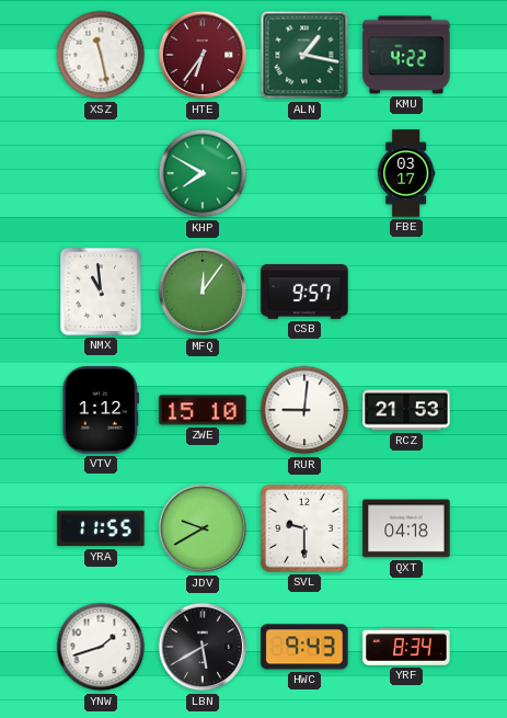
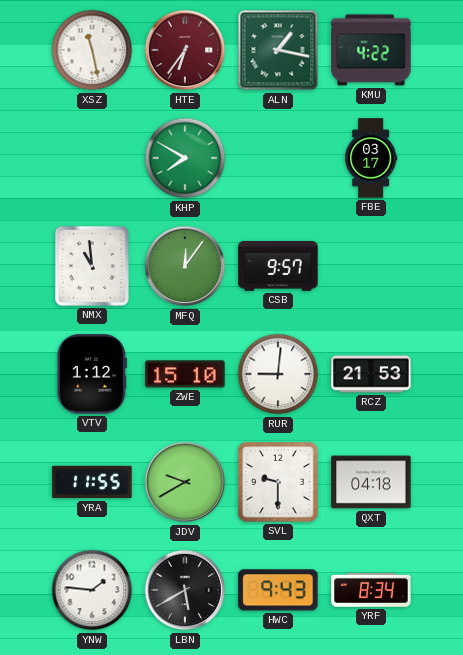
YNW: 1:42 -> 1:46
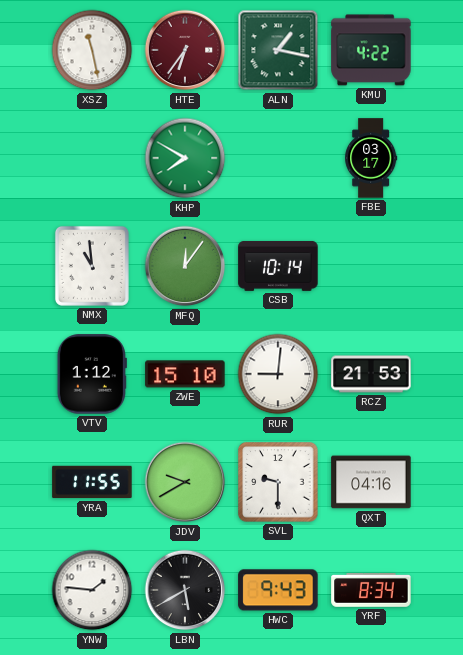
CSB: 9:57 -> 10:14
QXT: 04:18 -> 04:16
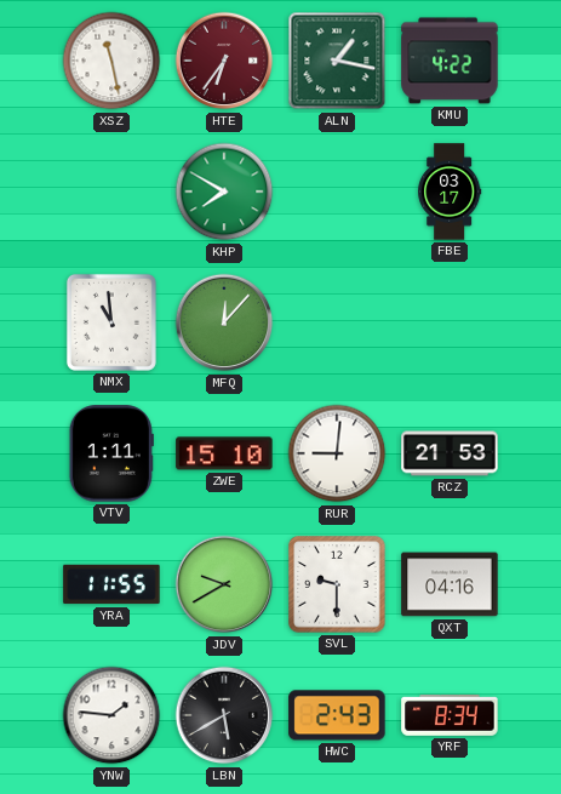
MFQ: 12:06 -> 12:07
CSB: 10:14 -> none
VTV: 1:12 -> 1:11
HWC: 9:43 -> 2:43
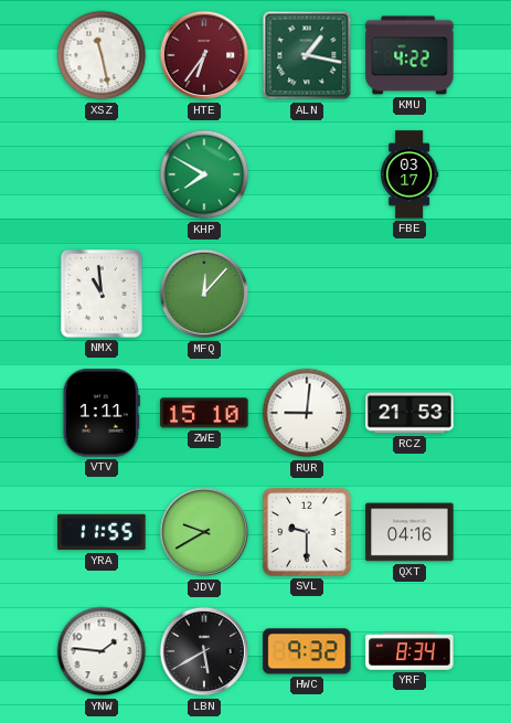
HWC: 2:43 -> 9:32
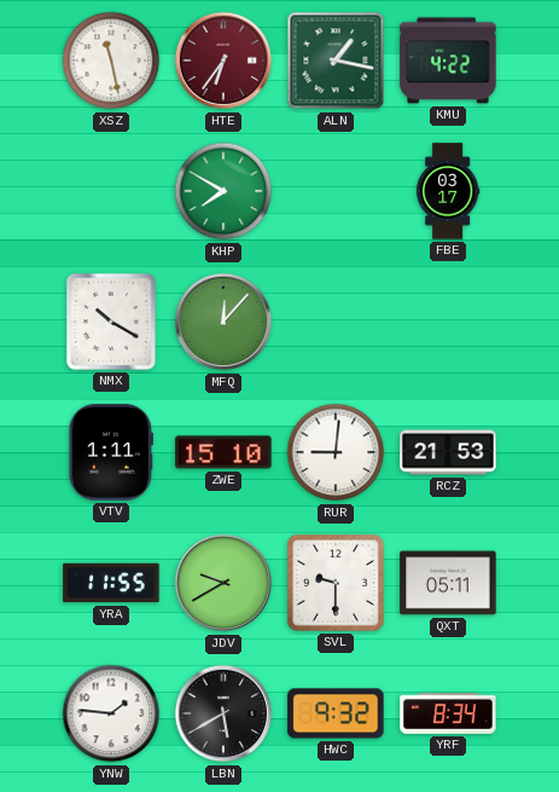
NMX: 10:59 -> 10:20
QXT: 04:16 -> 05:11
